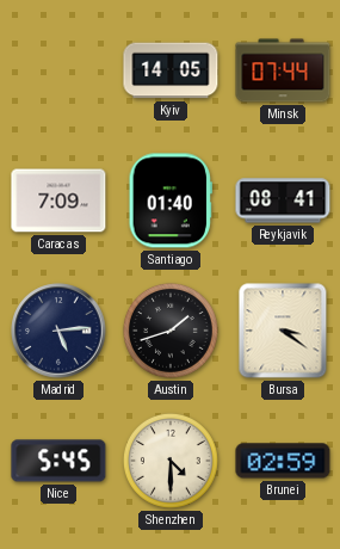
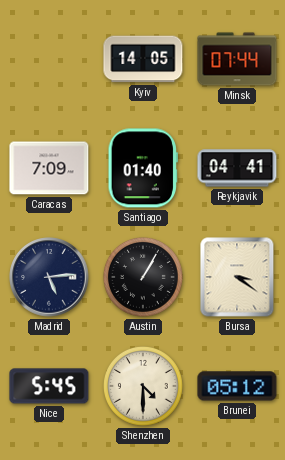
Reykjavik: 08:41 -> 04:41
Austin: 1:42 -> 1:05
Brunei: 02:59 -> 05:12
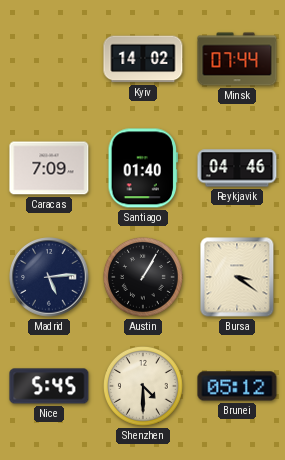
Kyiv: 14:05 -> 14:02
Reykjavik: 04:41 -> 04:46
